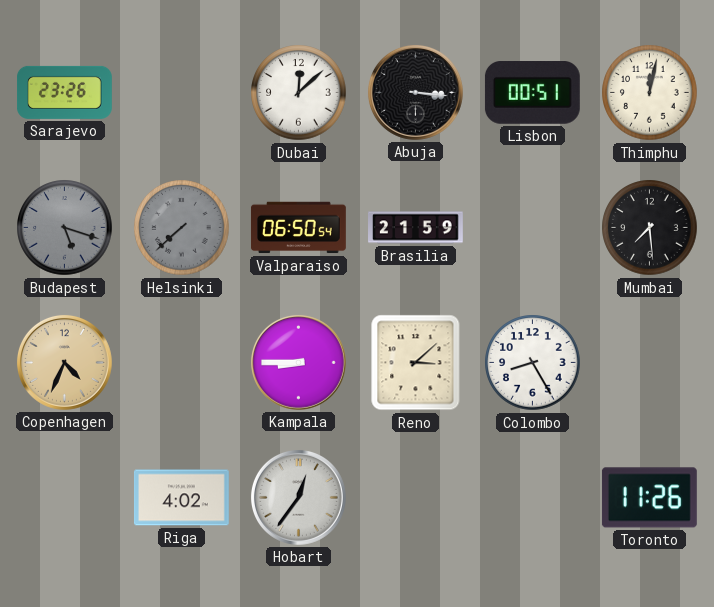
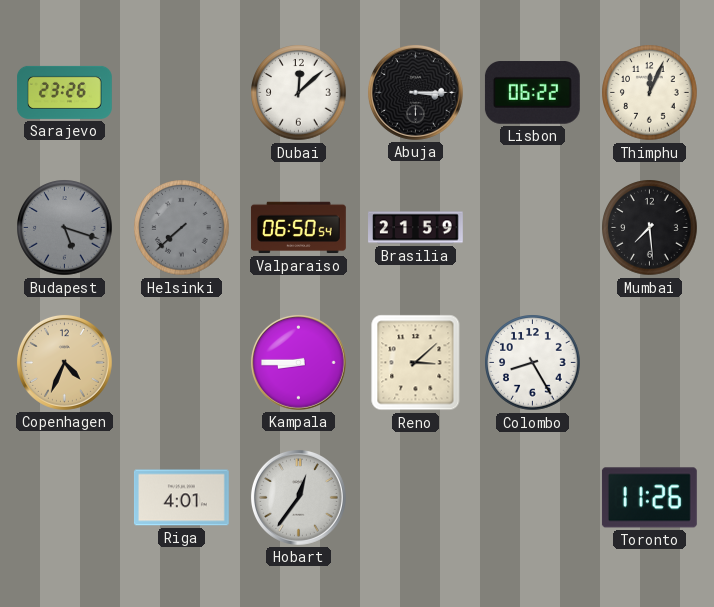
Abuja: 3:16 -> 3:15
Lisbon: 00:51 -> 06:22
Thimphu: 12:02 -> 12:04
Riga: 4:02 -> 4:01
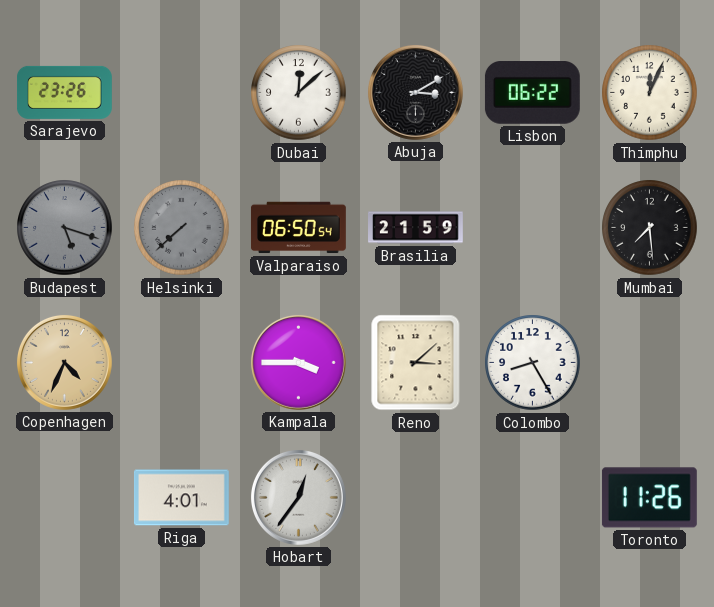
Abuja: 3:15 -> 3:10
Kampala: 8:45 -> 3:45
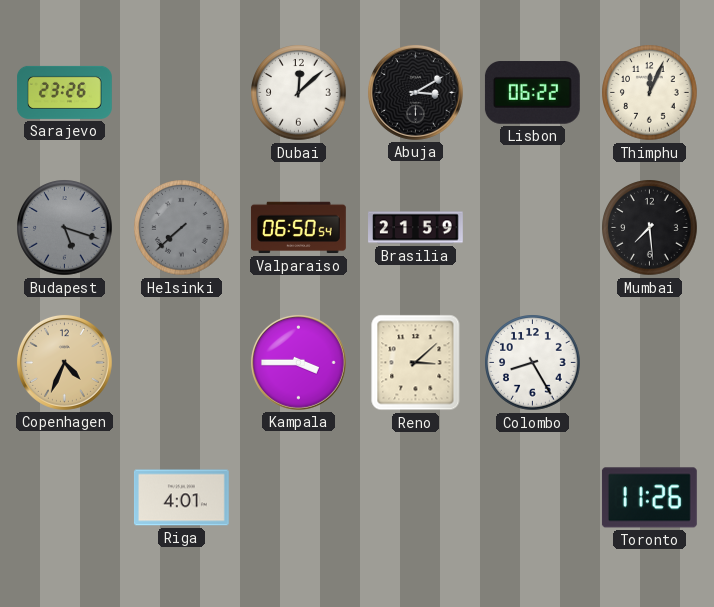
Hobart: 12:36 -> none
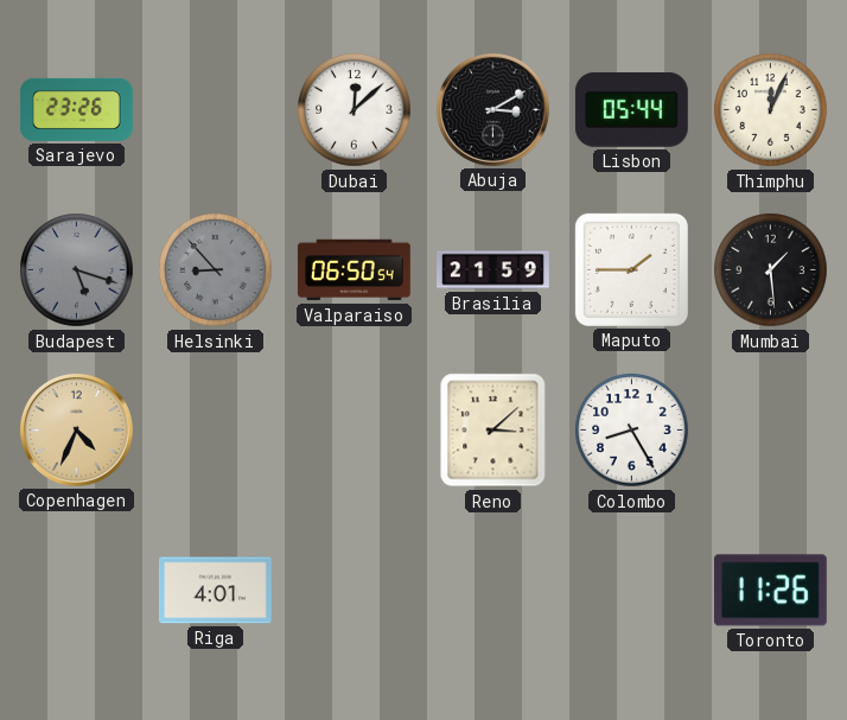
Lisbon: 06:22 -> 05:44
Helsinki: 7:38 -> 8:53
Maputo: none -> 1:45
Mumbai: 7:29 -> 1:29
Kampala: 3:45 -> none
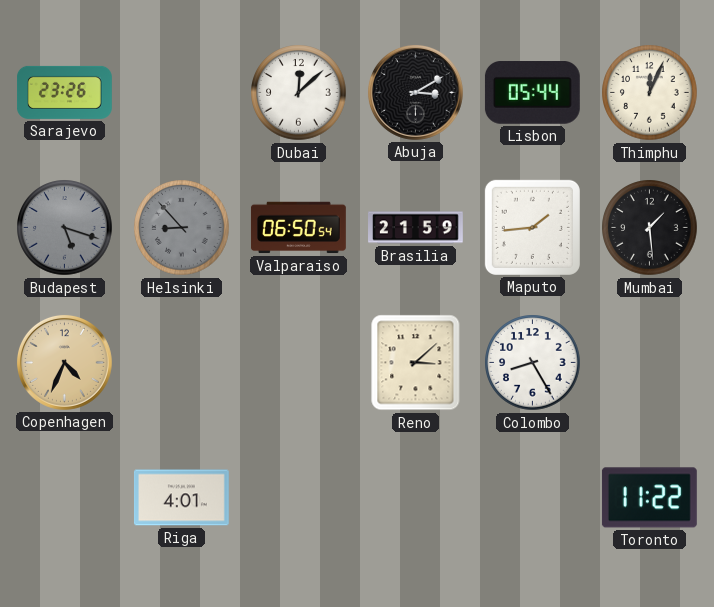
Maputo: 1:45 -> 1:44
Toronto: 11:26 -> 11:22
